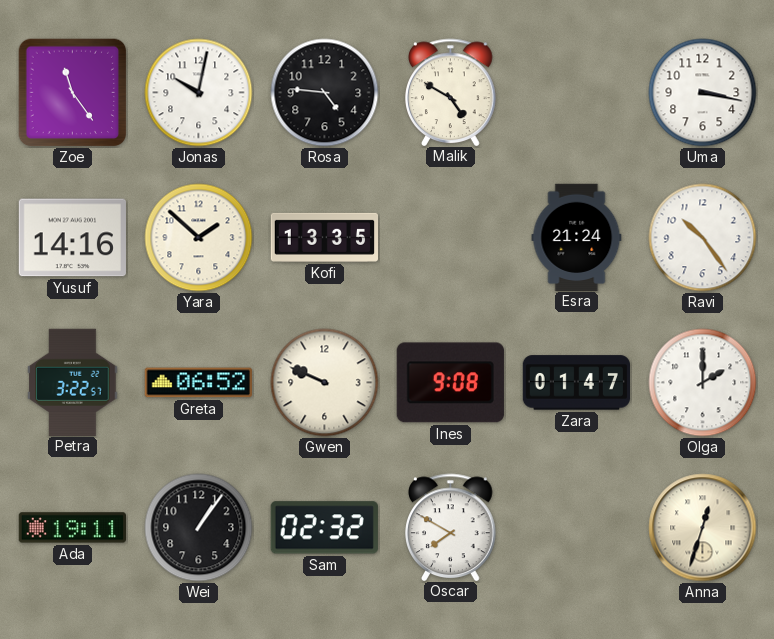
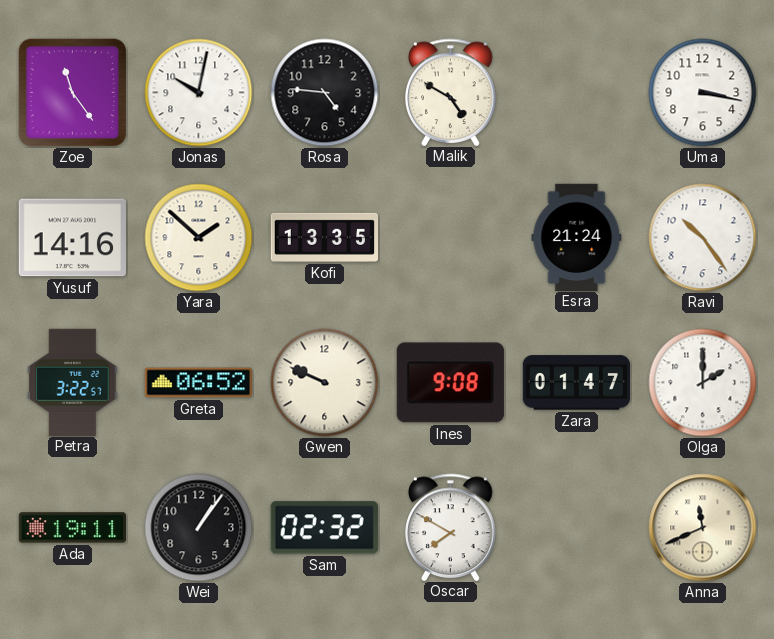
Anna: 12:33 -> 11:41
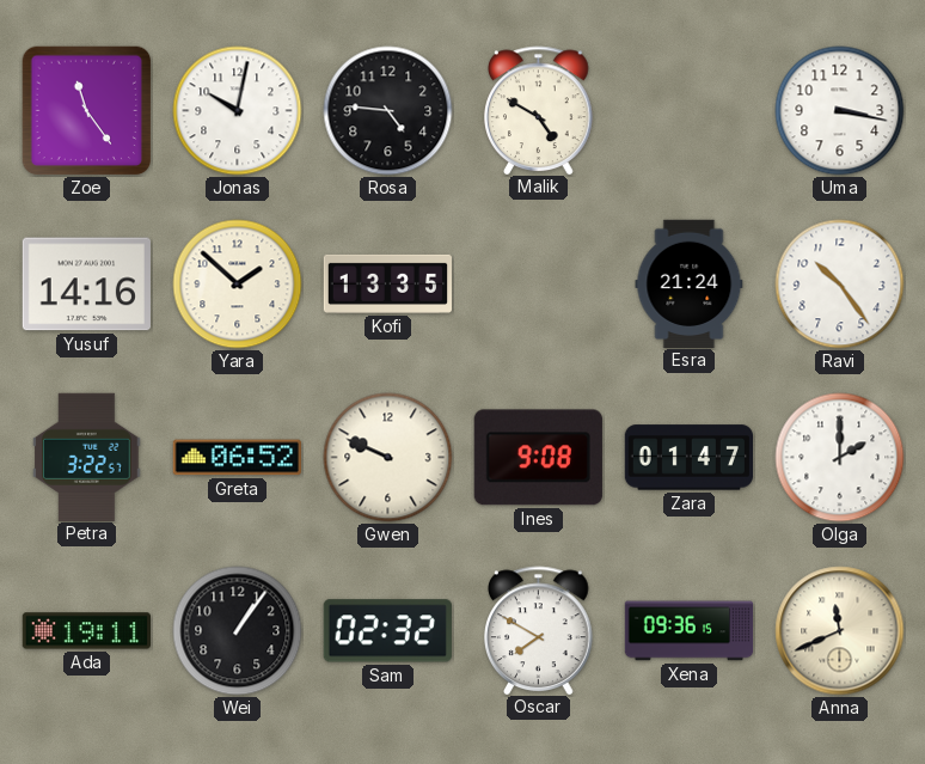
Xena: none -> 09:36
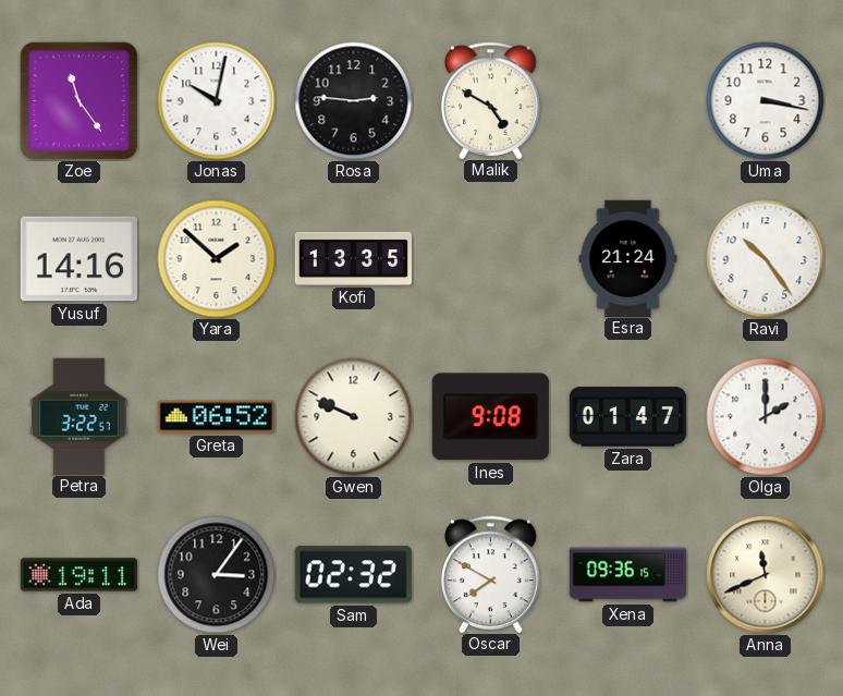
Rosa: 4:46 -> 2:46
Wei: 1:06 -> 3:06
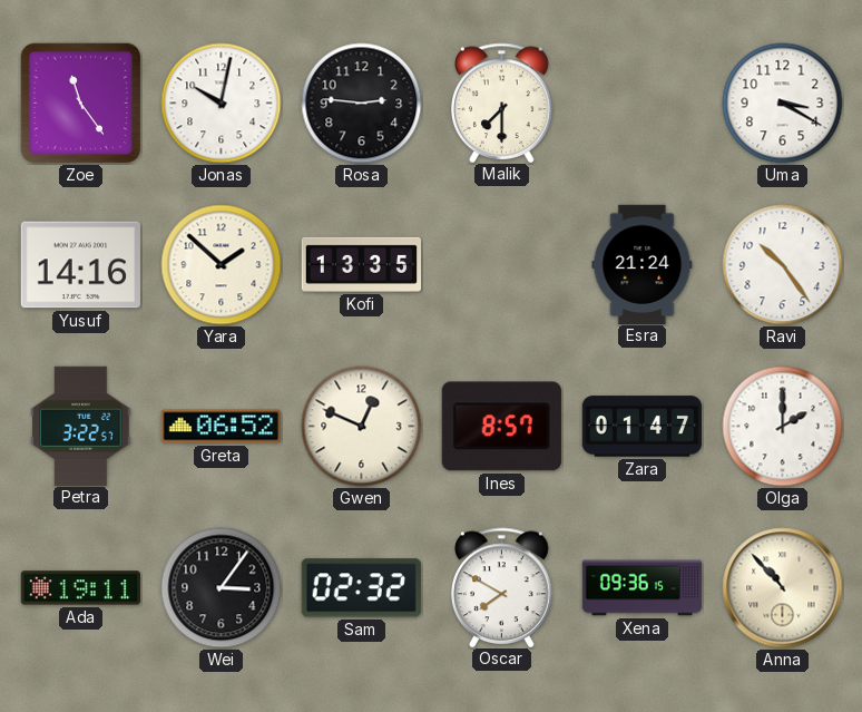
Malik: 4:50 -> 7:30
Uma: 3:17 -> 3:20
Gwen: 9:49 -> 12:49
Ines: 9:08 -> 8:57
Anna: 11:41 -> 10:53
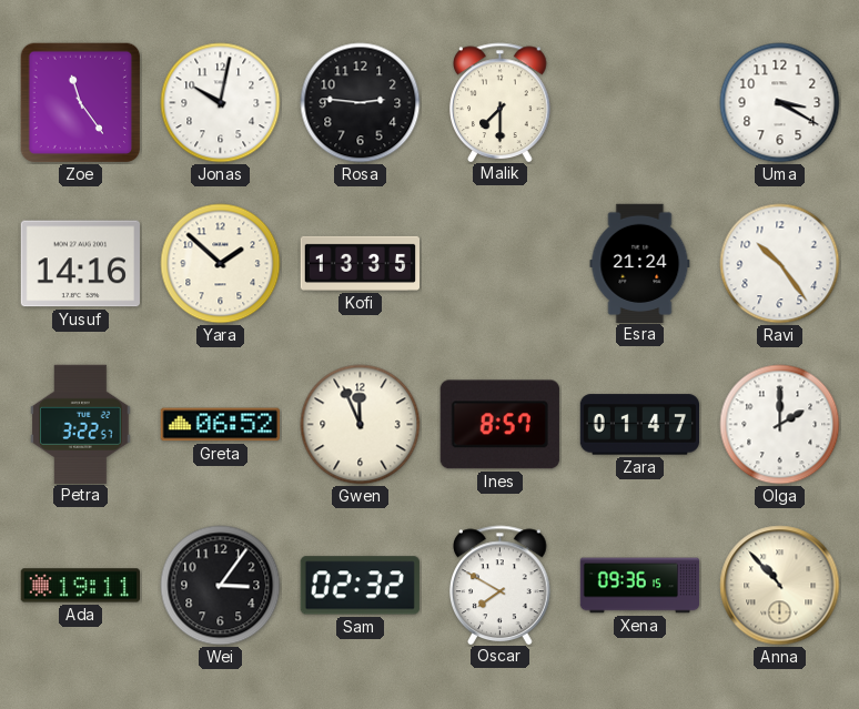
Gwen: 12:49 -> 11:56
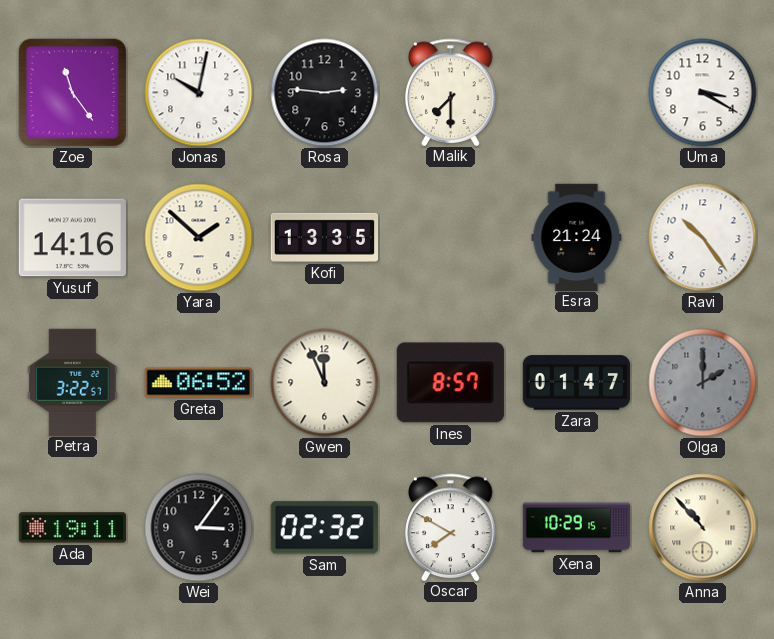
Olga dial: white -> grey
Xena: 09:36 -> 10:29
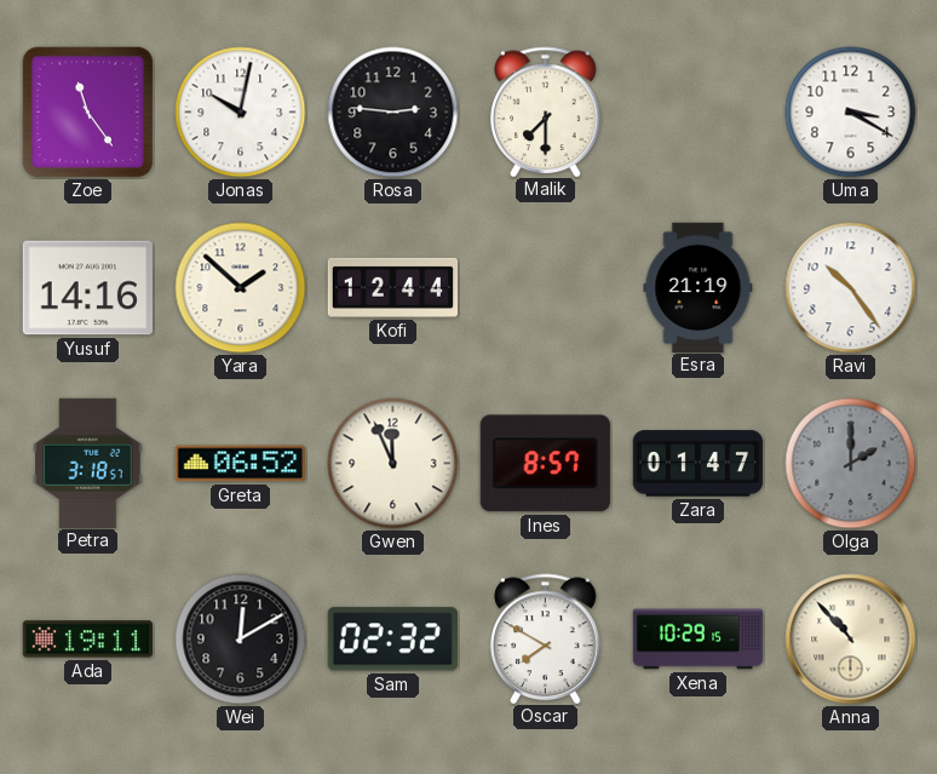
Kofi: 13:35 -> 12:44
Esra: 21:24 -> 21:19
Petra: 3:22 -> 3:18
Wei: 3:06 -> 12:10
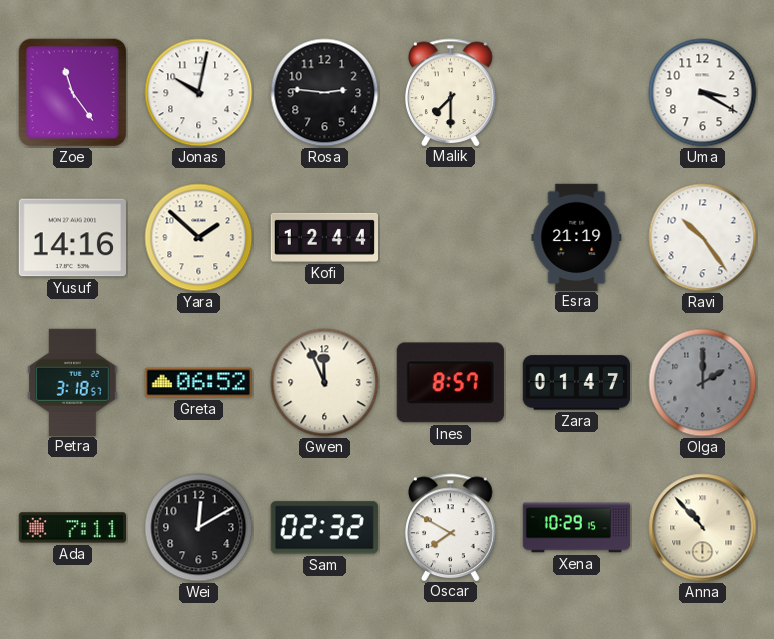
Ada: 19:11 -> 7:11
